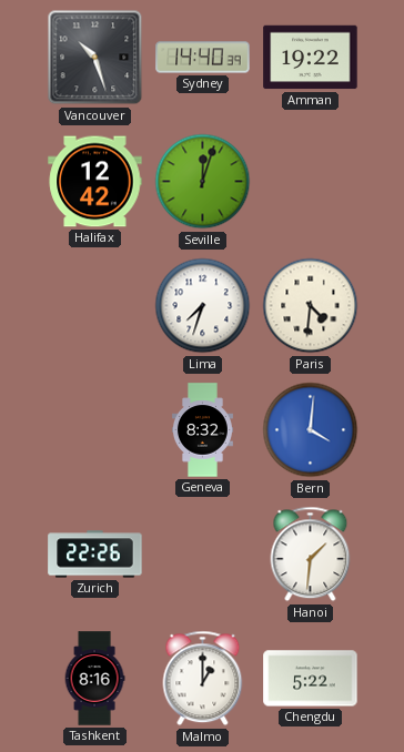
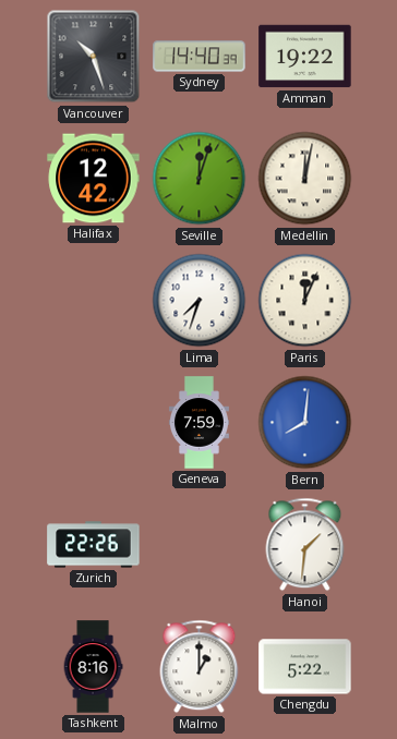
Medellin: none -> 12:02
Paris: 4:31 -> 12:04
Geneva: 8:32 -> 7:59
Bern: 4:01 -> 8:01
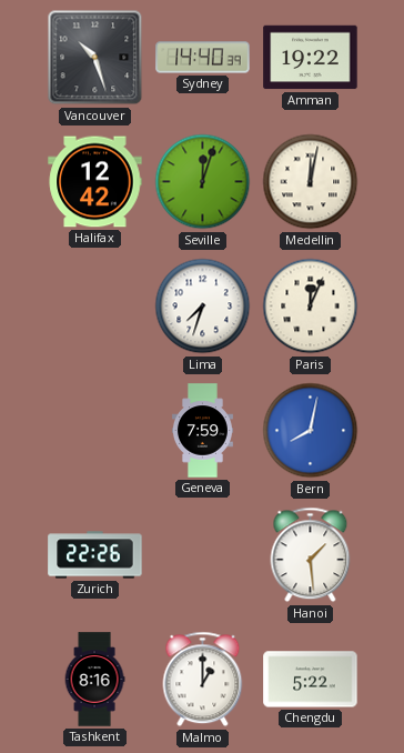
Bern: 8:01 -> 8:02
Hanoi: 1:31 -> 1:29
